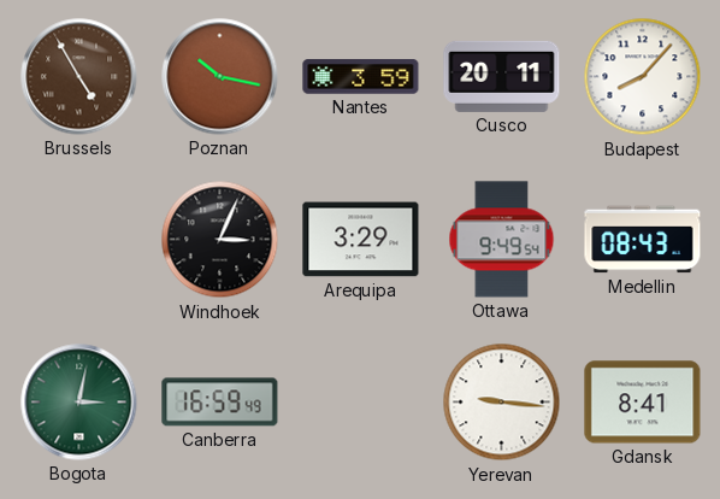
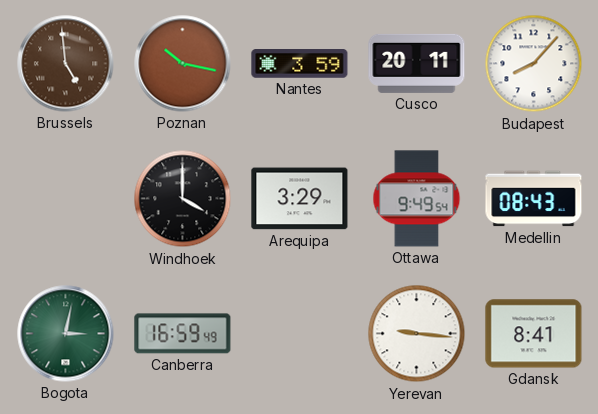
Brussels: 4:55 -> 4:59
Windhoek: 3:04 -> 4:00
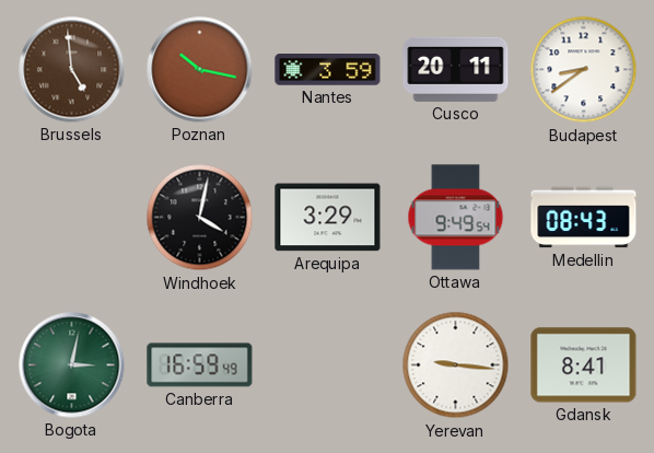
Budapest: 8:07 -> 8:39
Windhoek: 4:00 -> 4:02
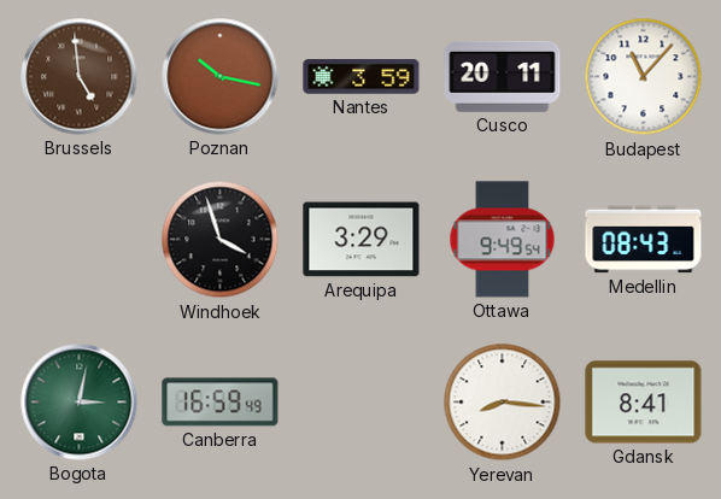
Budapest: 8:39 -> 11:07
Windhoek: 4:02 -> 3:57
Yerevan: 9:16 -> 8:16
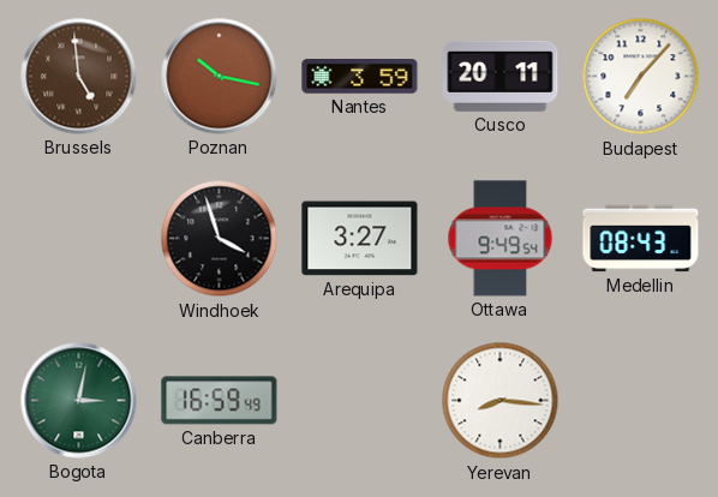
Budapest: 11:07 -> 7:07
Arequipa: 3:29 -> 3:27
Gdansk: 8:41 -> none
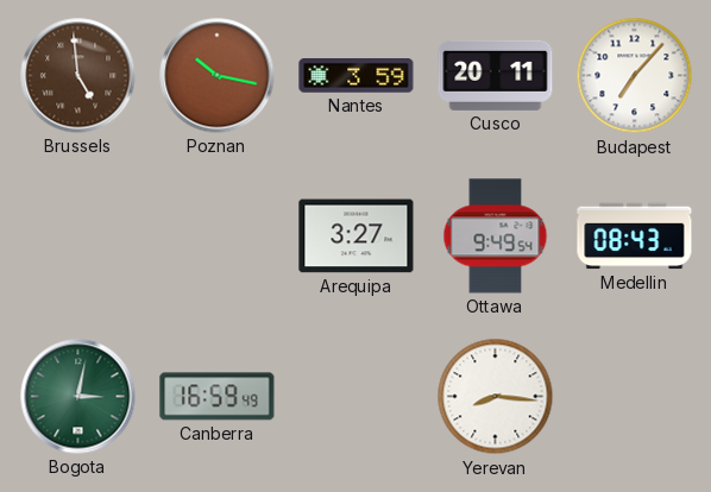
Windhoek: 3:57 -> none
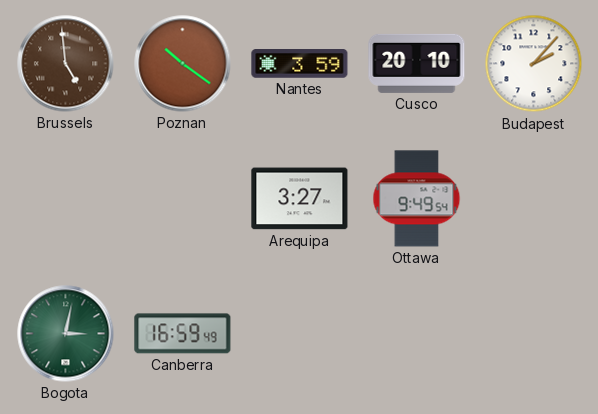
Poznan: 10:17 -> 10:21
Cusco: 20:11 -> 20:10
Budapest: 7:07 -> 2:07
Medellin: 08:43 -> none
Yerevan: 8:16 -> none
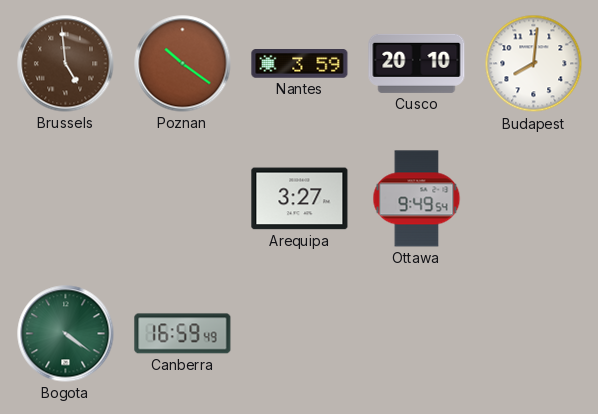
Budapest: 2:07 -> 8:01
Bogota: 3:02 -> 4:21
